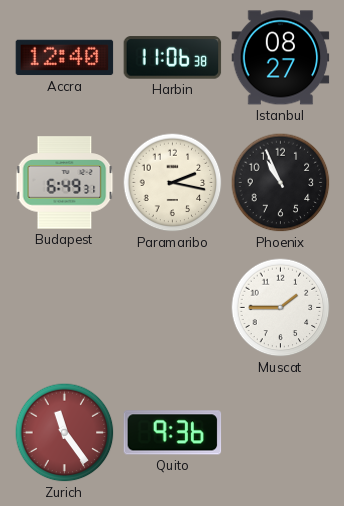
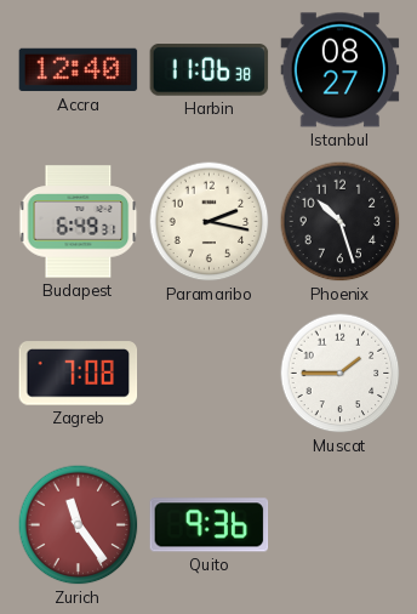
Phoenix: 10:56 -> 10:27
Zagreb: none -> 7:08
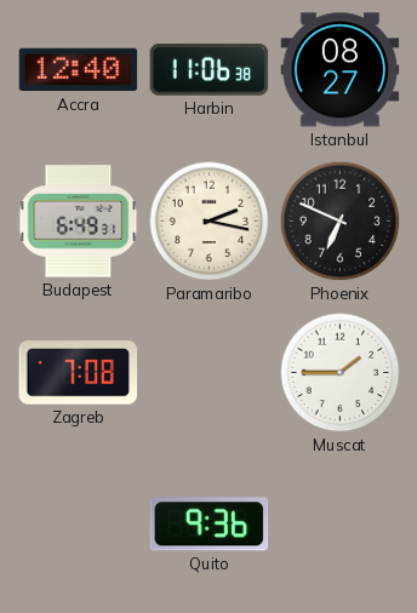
Phoenix: 10:27 -> 6:49
Zurich: 11:24 -> none
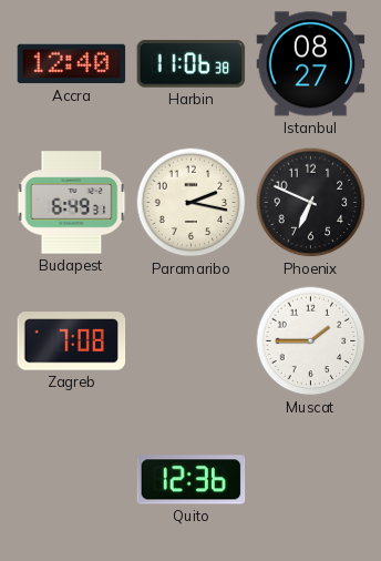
Quito: 9:36 -> 12:36
